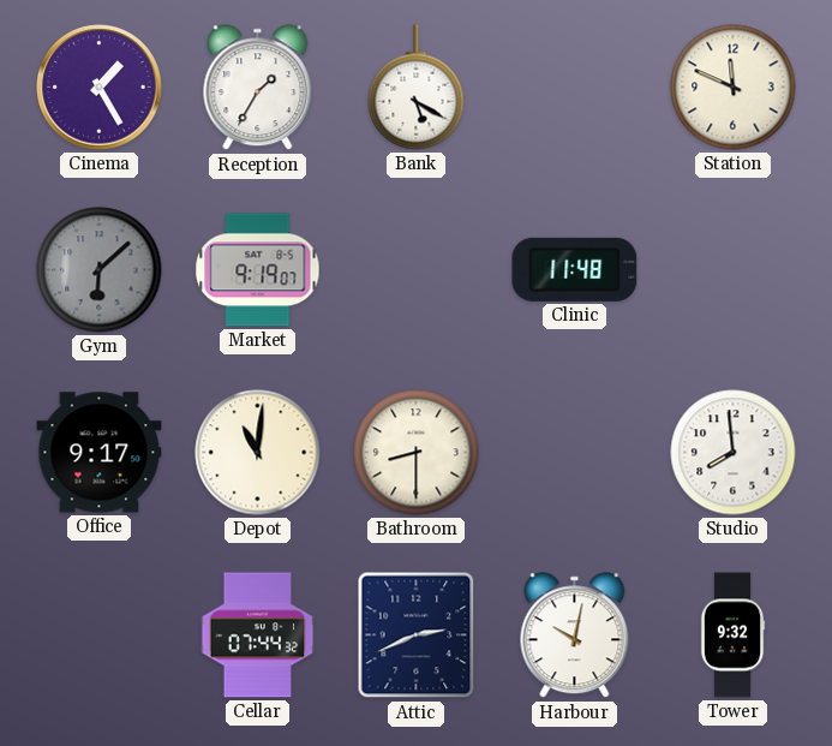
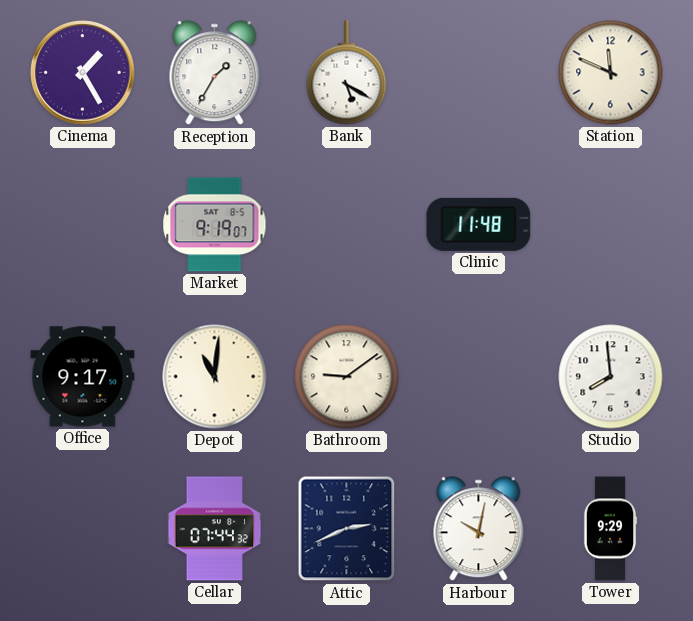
Gym: 6:08 -> none
Bathroom: 8:30 -> 9:09
Tower: 9:32 -> 9:29
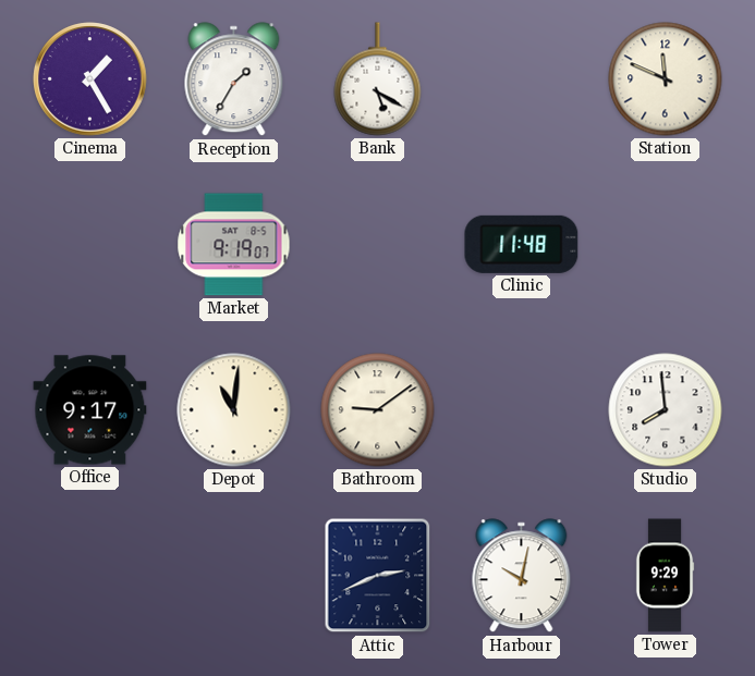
Cellar: 07:44 -> none
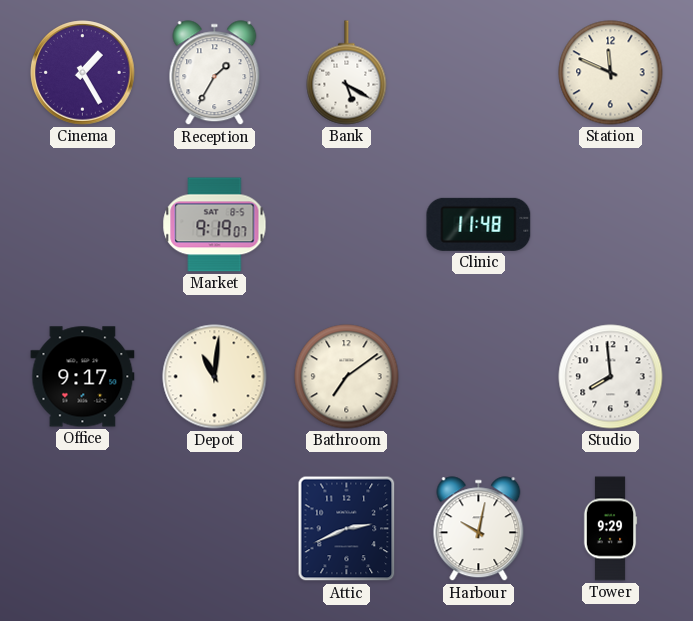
Bathroom: 9:09 -> 7:09
